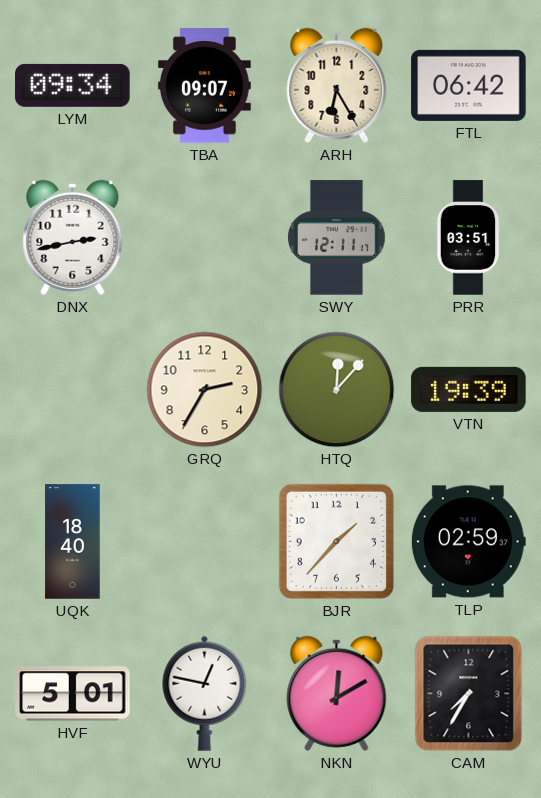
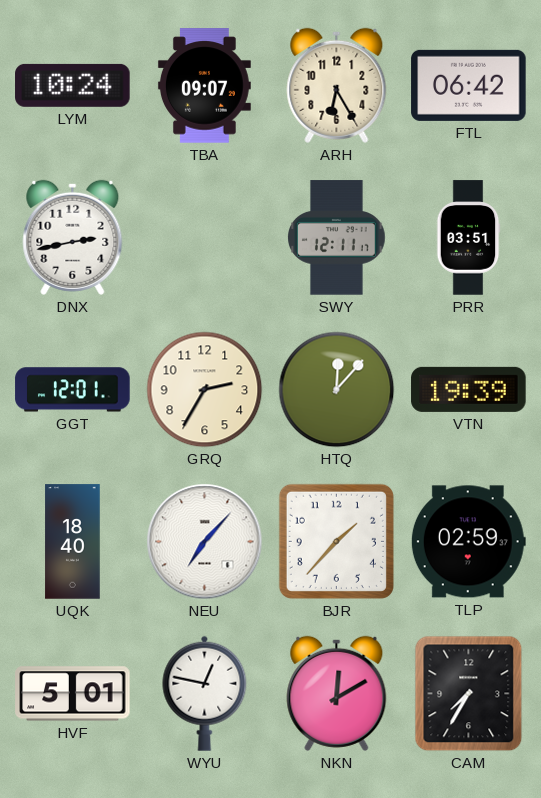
LYM: 09:34 -> 10:24
GGT: none -> 12:01
NEU: none -> 7:07
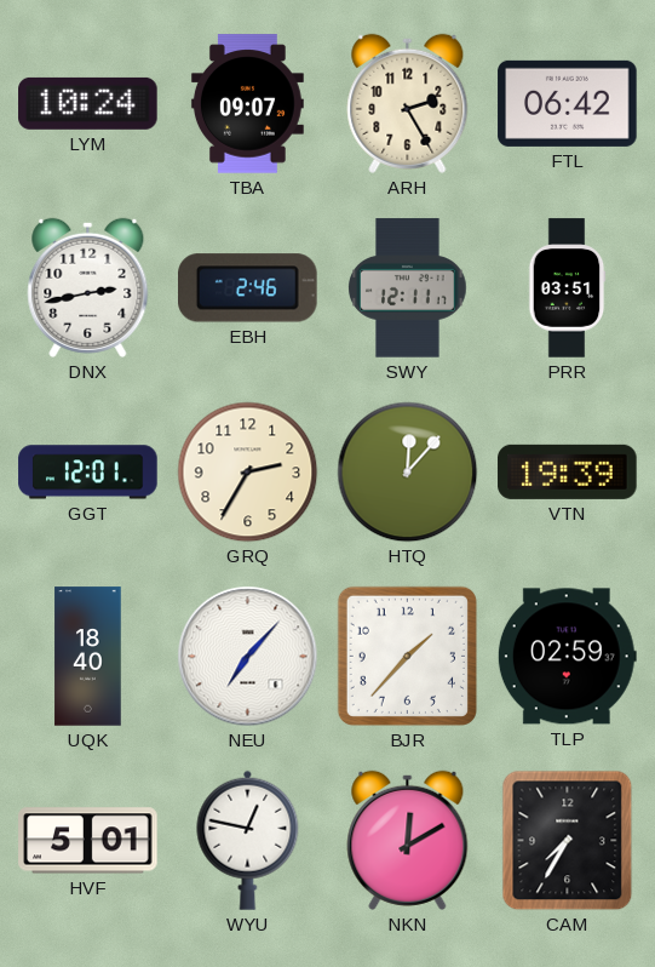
ARH: 6:25 -> 2:25
EBH: none -> 2:46
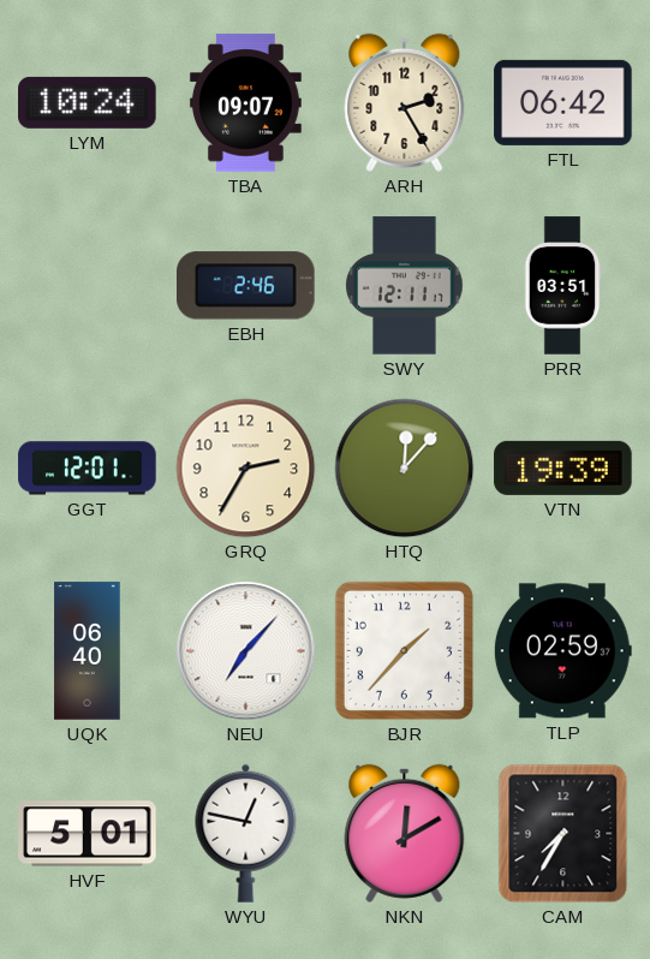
DNX: 2:43 -> none
UQK: 18:40 -> 06:40
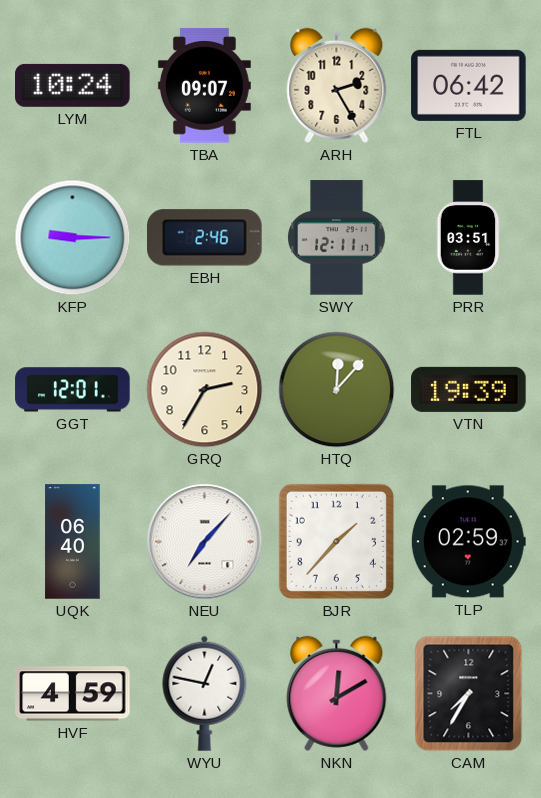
KFP: none -> 9:15
HVF: 5:01 -> 4:59
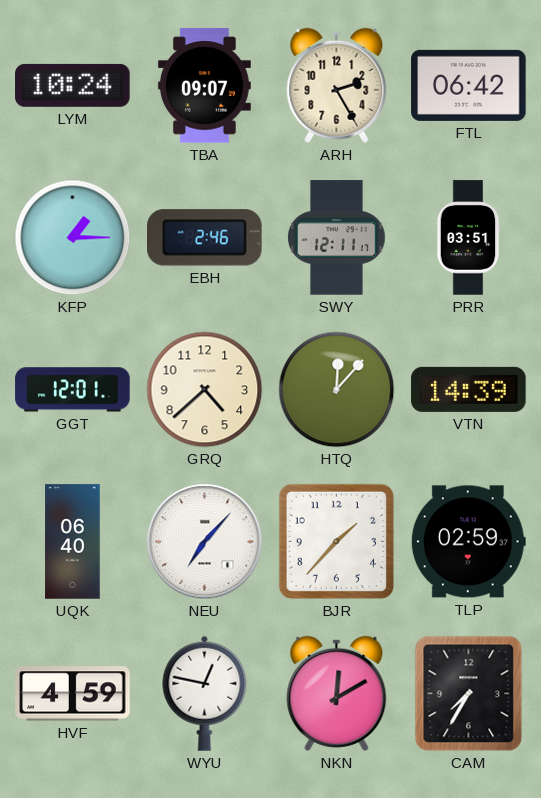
KFP: 9:15 -> 1:15
GRQ: 2:35 -> 4:38
VTN: 19:39 -> 14:39
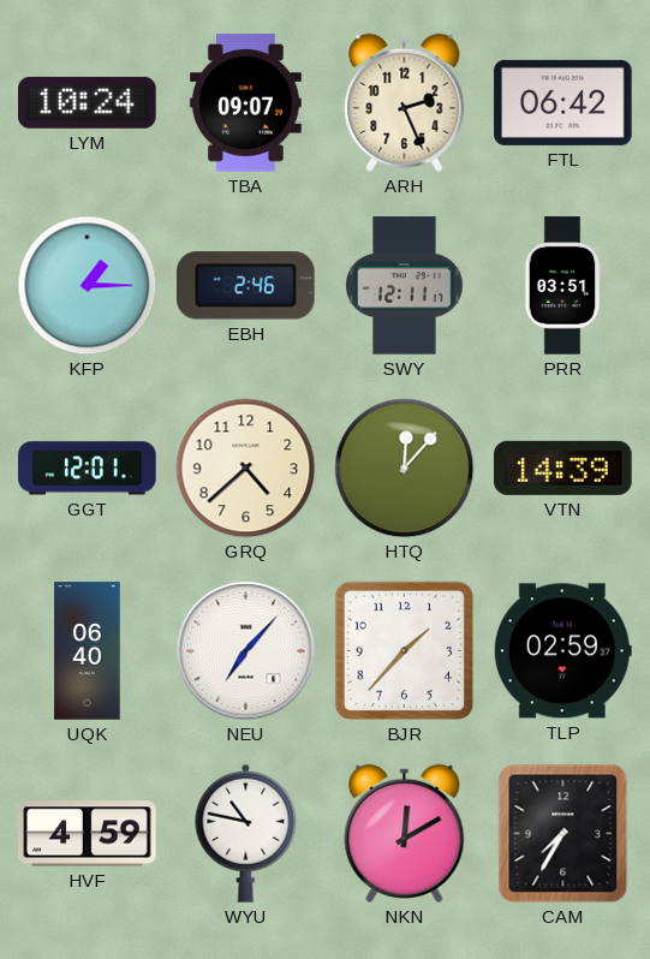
ARH: 2:25 -> 2:26
WYU: 12:47 -> 10:47
